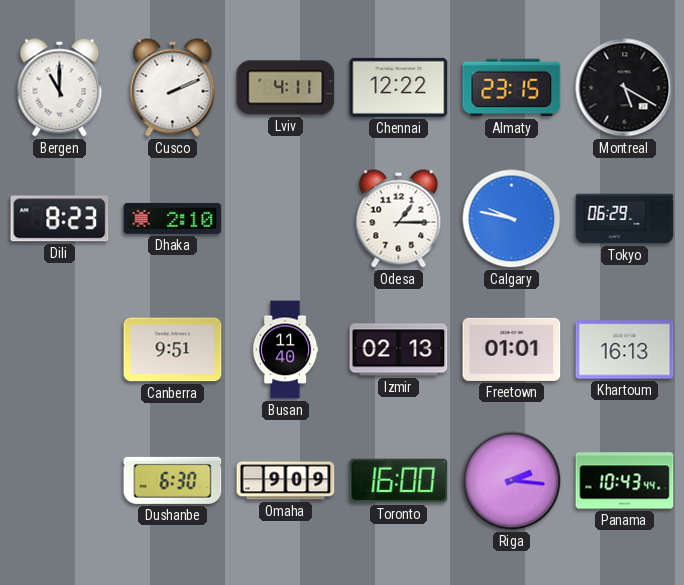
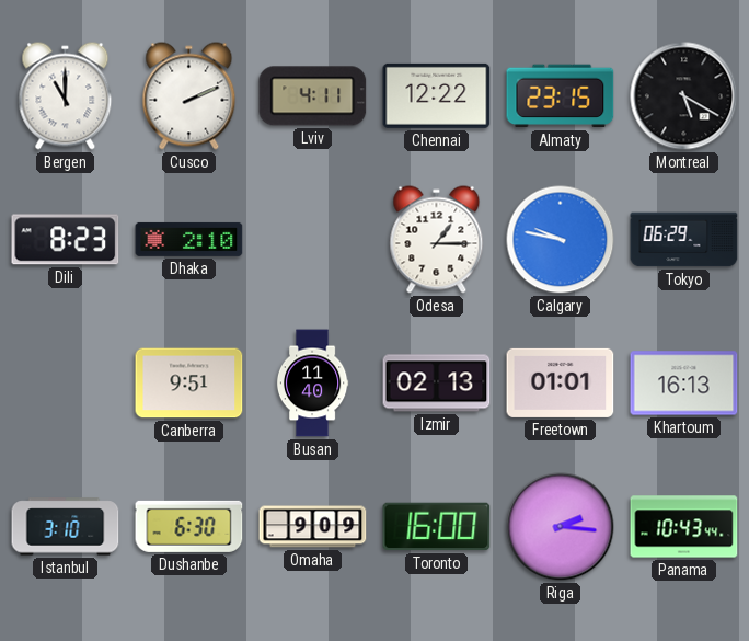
Istanbul: none -> 3:10
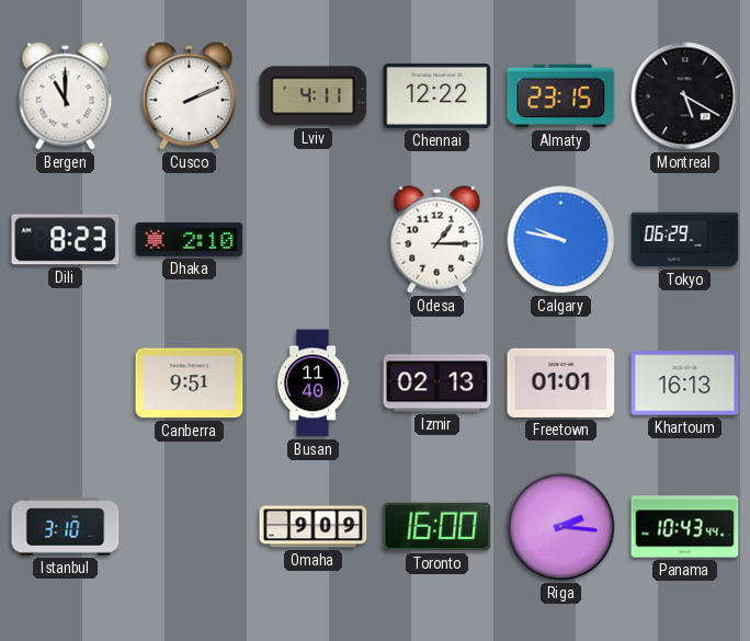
Dushanbe: 6:30 -> none
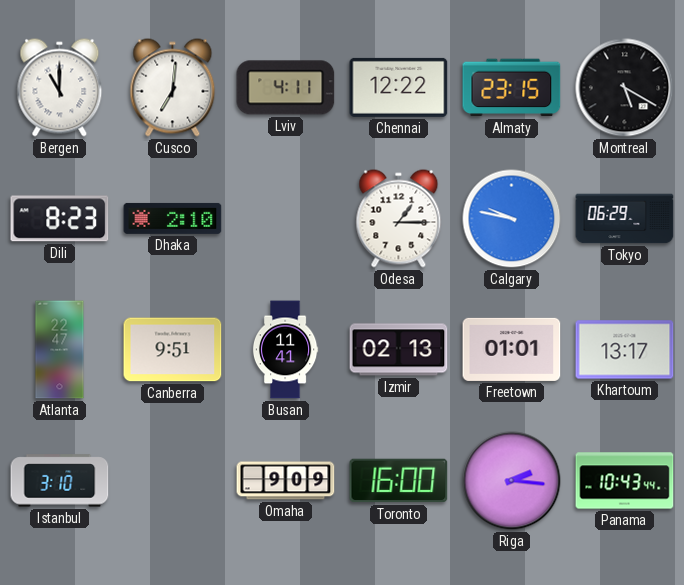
Cusco: 2:11 -> 7:01
Atlanta: none -> 22:47
Busan: 11:40 -> 11:41
Khartoum: 16:13 -> 13:17
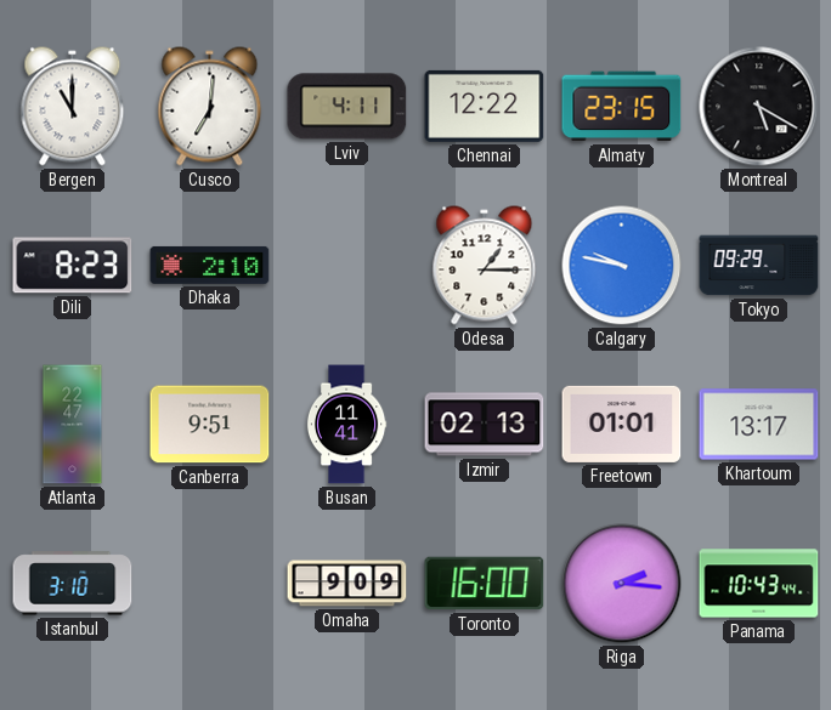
Tokyo: 06:29 -> 09:29
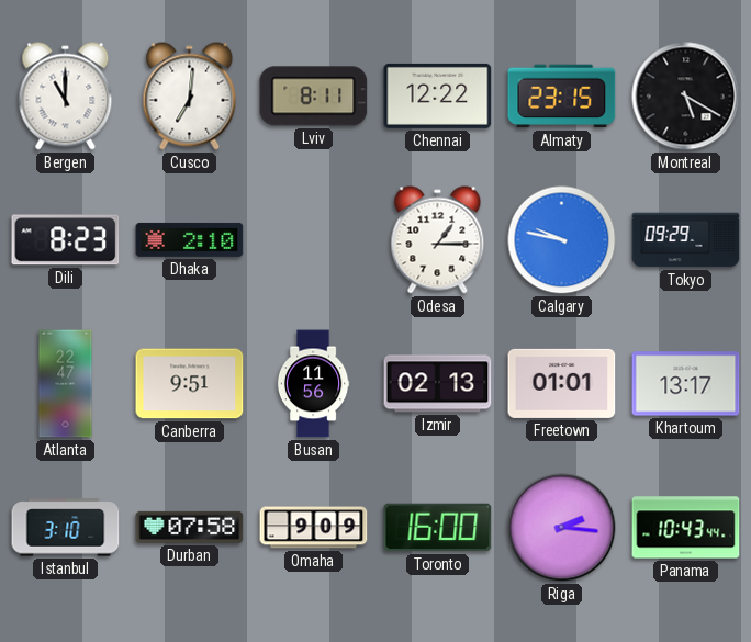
Lviv: 4:11 -> 8:11
Busan: 11:41 -> 11:56
Durban: none -> 07:58
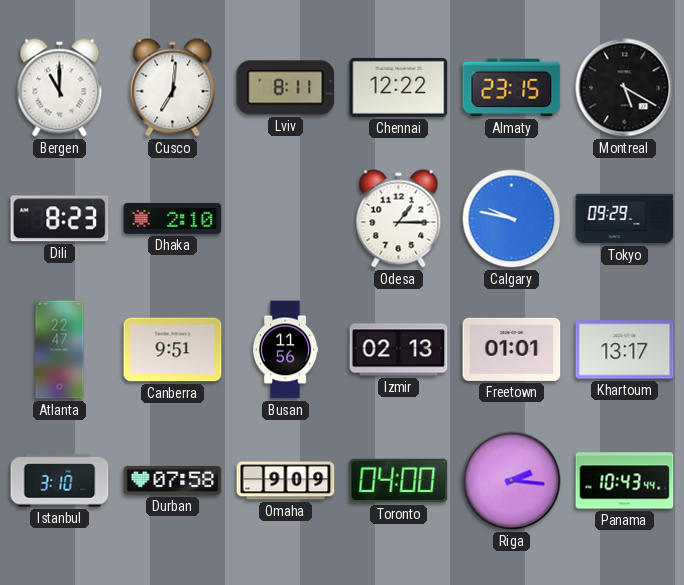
Toronto: 16:00 -> 04:00
